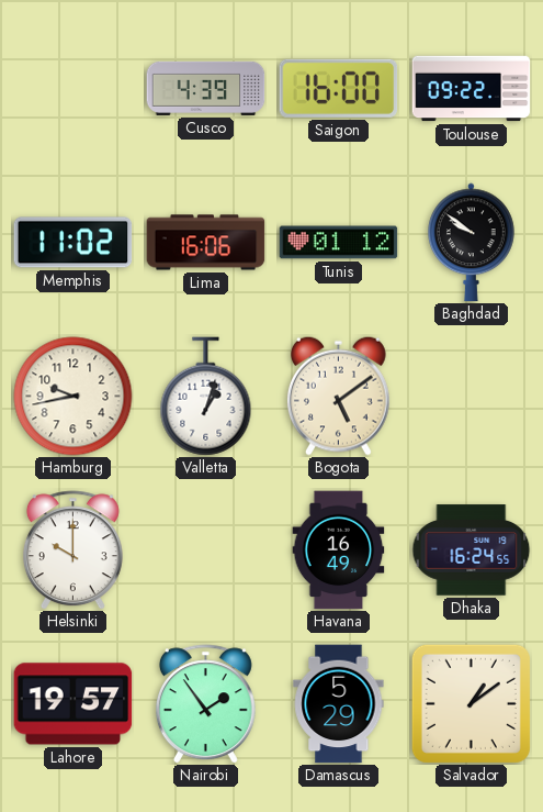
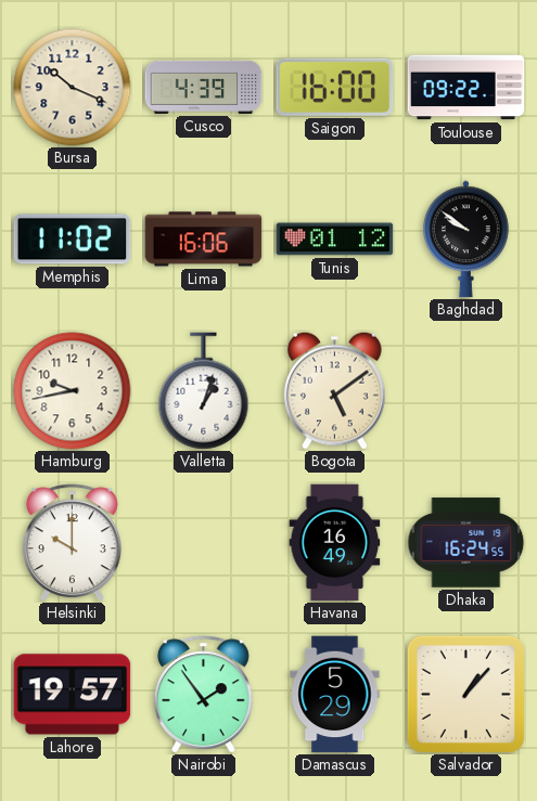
Bursa: none -> 10:19
Salvador: 1:09 -> 1:07
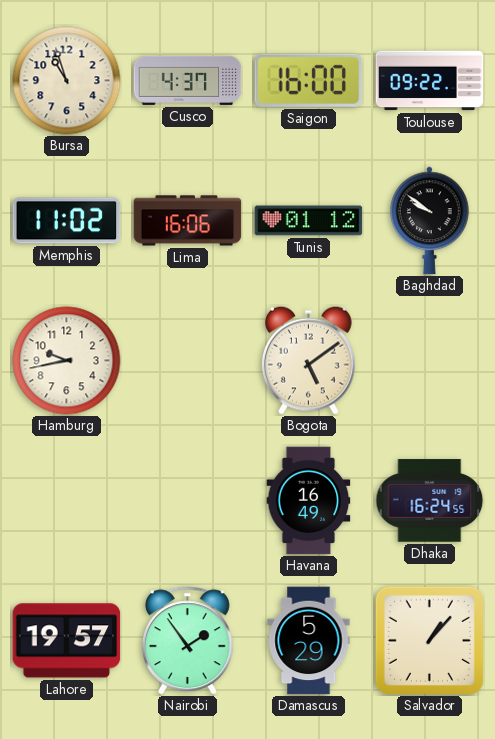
Bursa: 10:19 -> 10:57
Cusco: 4:39 -> 4:37
Valletta: 1:03 -> none
Helsinki: 10:00 -> none
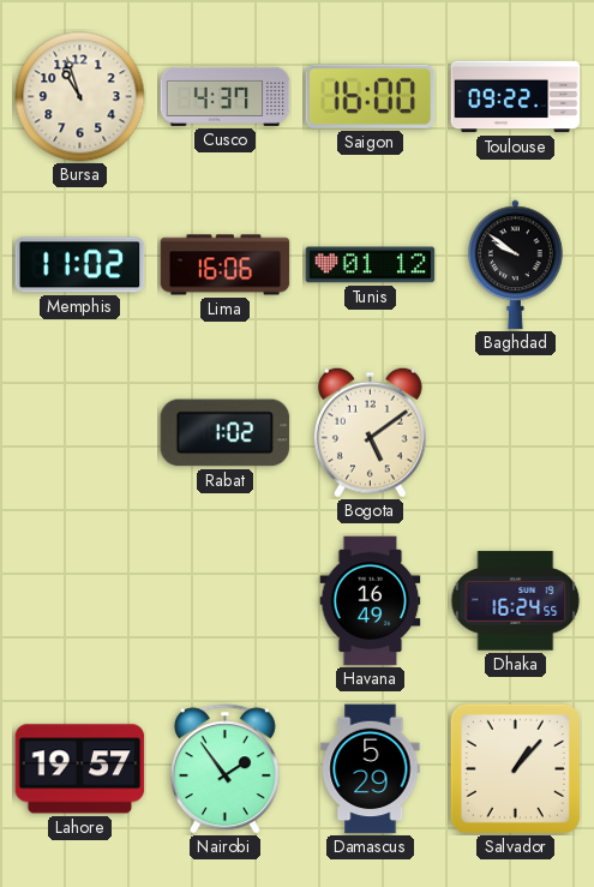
Hamburg: 9:43 -> none
Rabat: none -> 1:02
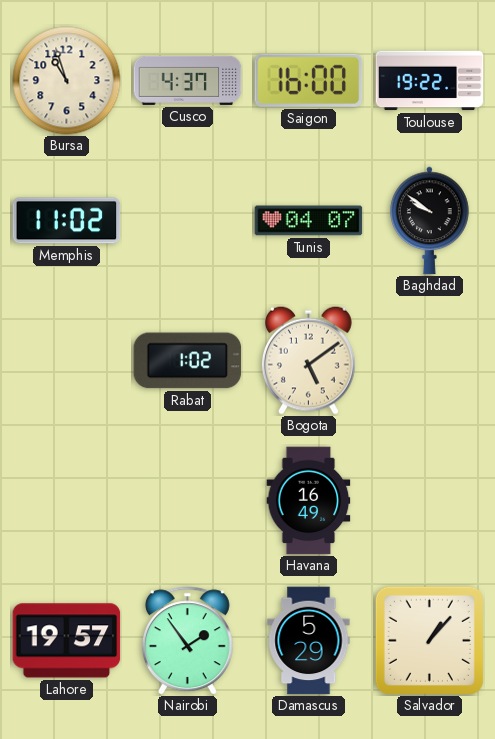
Toulouse: 09:22 -> 19:22
Lima: 16:06 -> none
Tunis: 01:12 -> 04:07
Dhaka: 16:24 -> none
